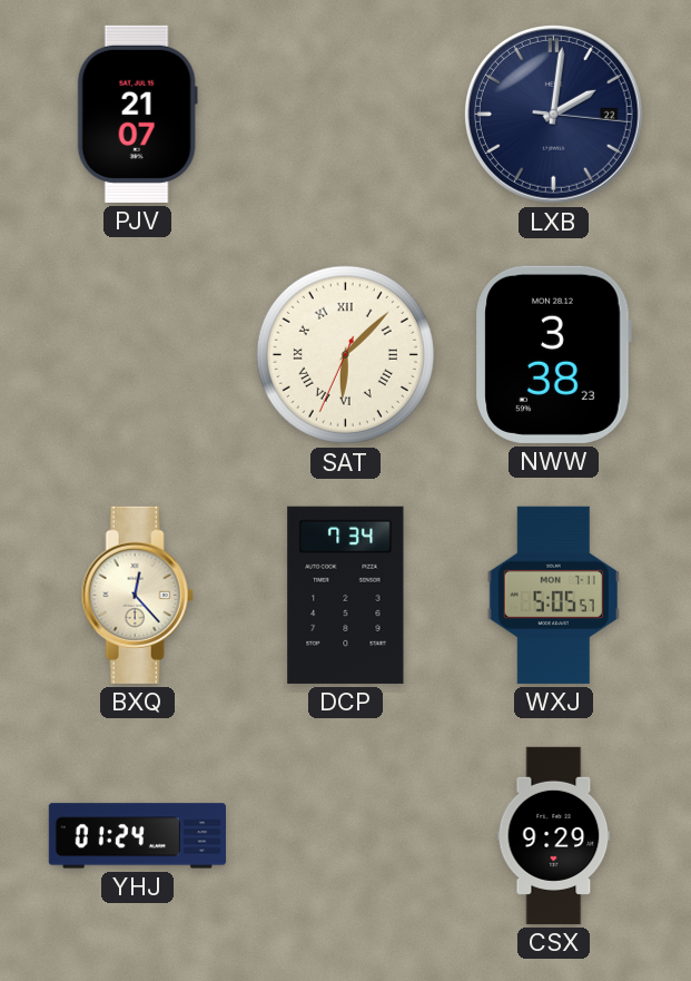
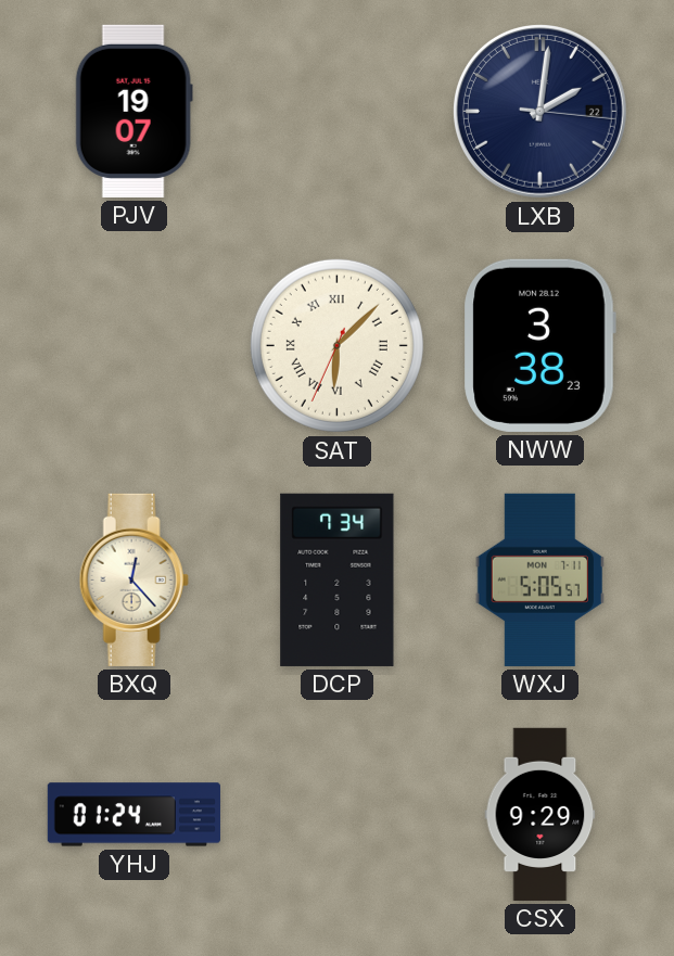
PJV: 21:07 -> 19:07
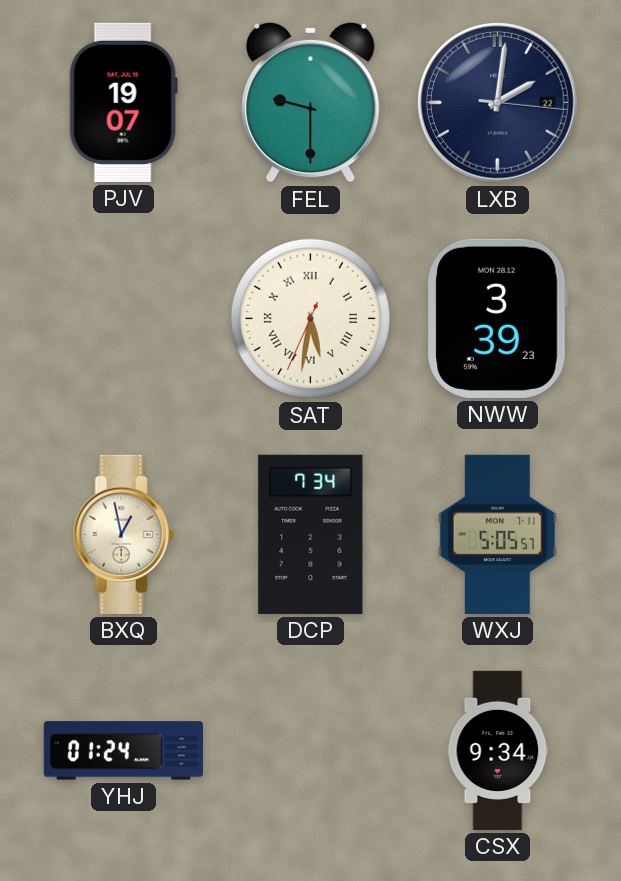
FEL: none -> 9:30
SAT: 6:07 -> 5:31
NWW: 3:38 -> 3:39
BXQ: 12:23 -> 12:58
CSX: 9:29 -> 9:34
